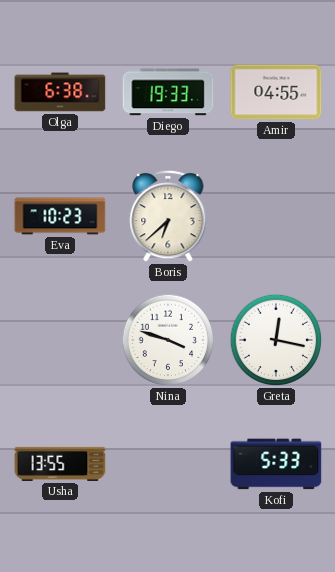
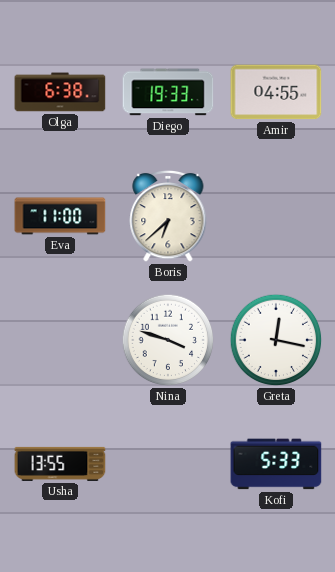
Eva: 10:23 -> 11:00
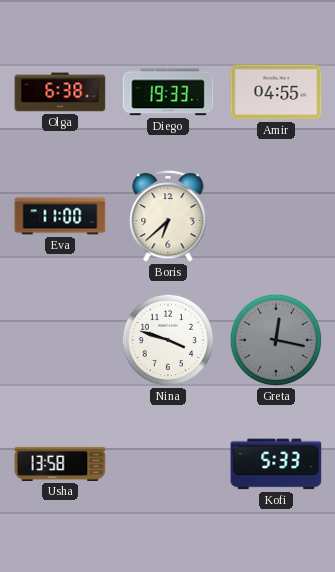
Greta dial: white -> grey
Usha: 13:55 -> 13:58
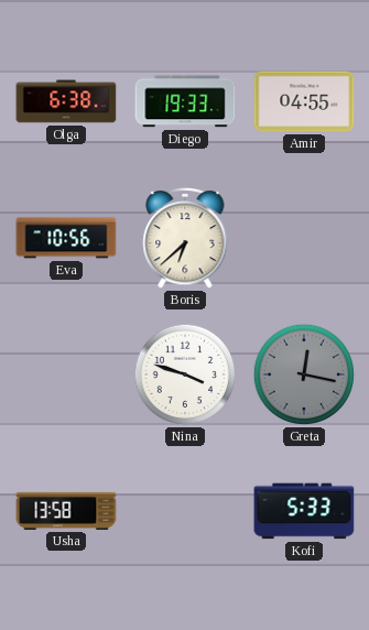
Eva: 11:00 -> 10:56
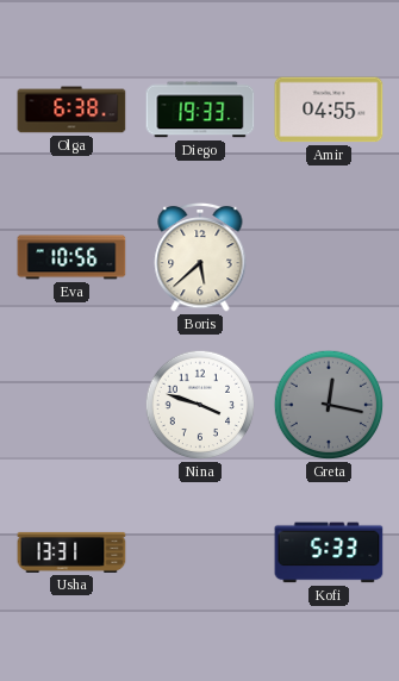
Boris: 6:38 -> 5:38
Usha: 13:58 -> 13:31
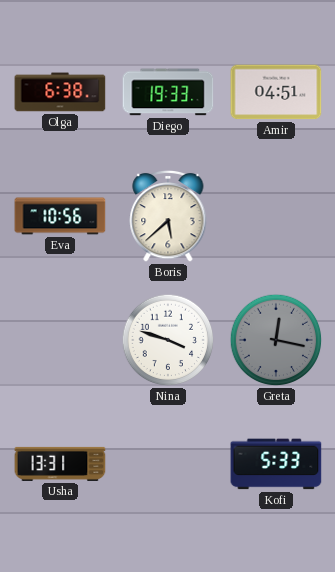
Amir: 04:55 -> 04:51
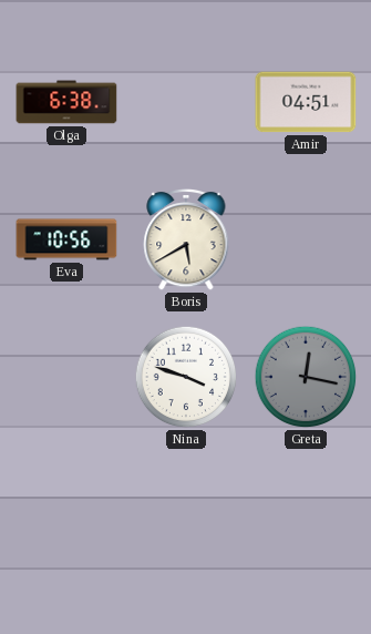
Diego: 19:33 -> none
Boris: 5:38 -> 5:40
Usha: 13:31 -> none
Kofi: 5:33 -> none
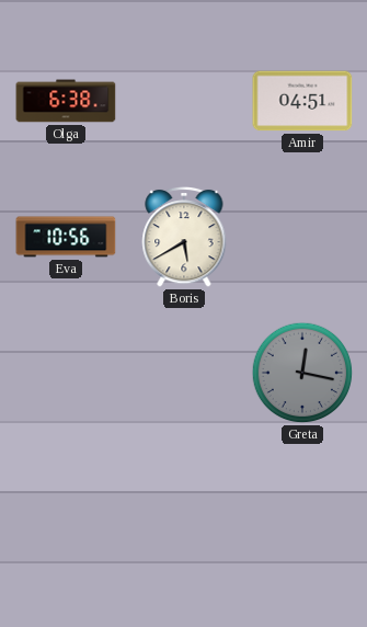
Nina: 3:48 -> none
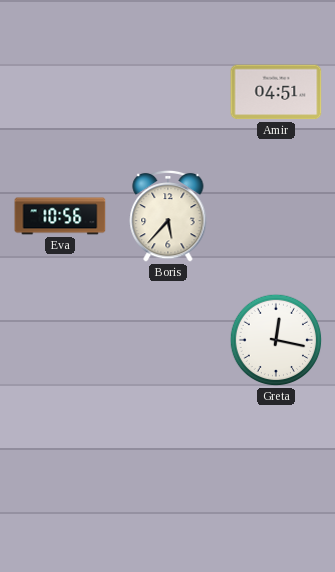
Olga: 6:38 -> none
Boris: 5:40 -> 5:37
Greta dial: grey -> white
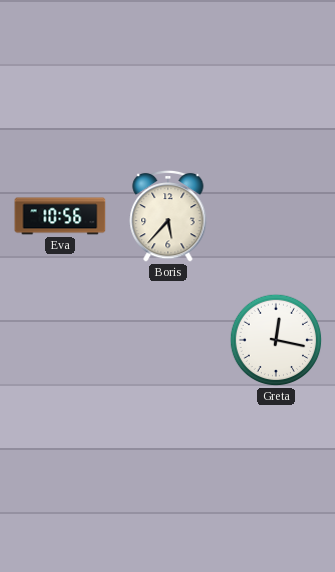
Amir: 04:51 -> none
